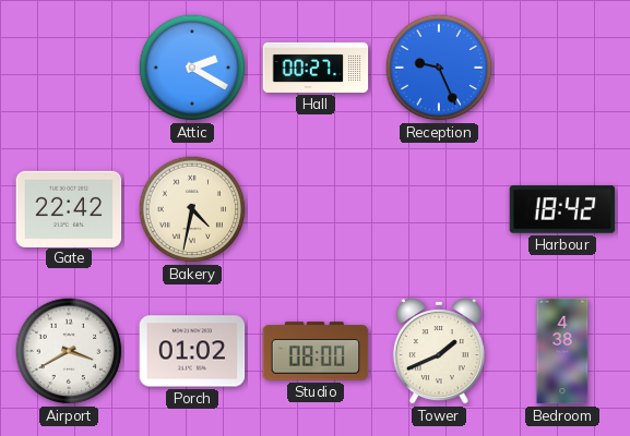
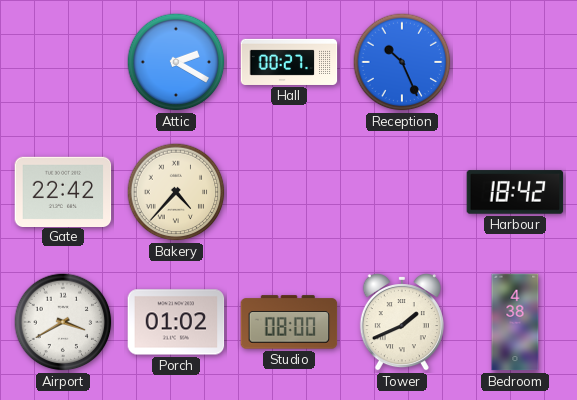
Reception: 9:26 -> 10:26
Bakery: 4:32 -> 4:37
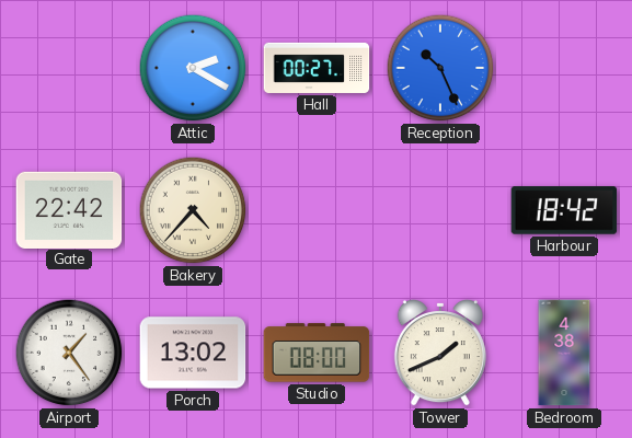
Airport: 3:40 -> 1:24
Porch: 01:02 -> 13:02
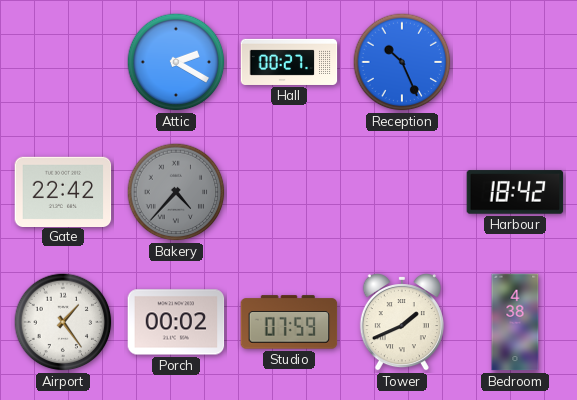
Bakery dial: cream -> grey
Porch: 13:02 -> 00:02
Studio: 08:00 -> 07:59
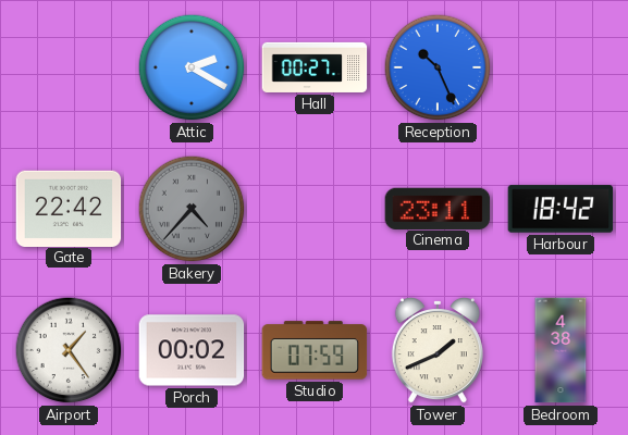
Cinema: none -> 23:11
